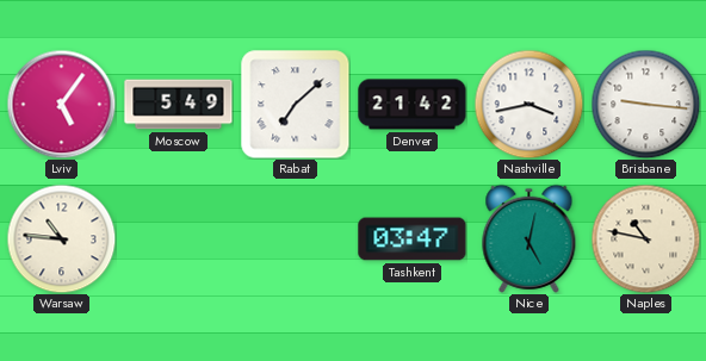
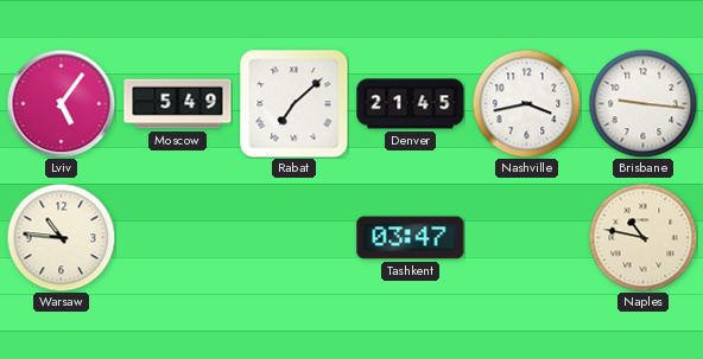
Denver: 21:42 -> 21:45
Nice: 5:02 -> none
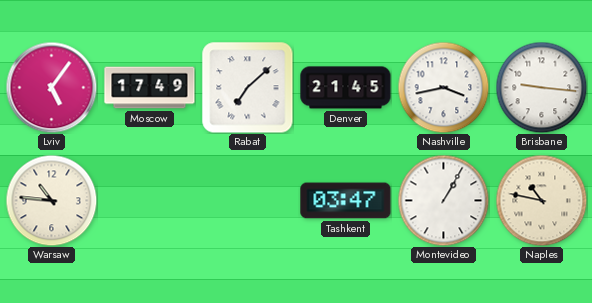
Moscow: 5:49 -> 17:49
Montevideo: none -> 1:05
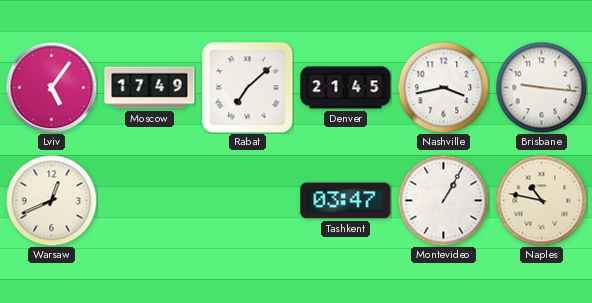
Warsaw: 10:46 -> 12:41
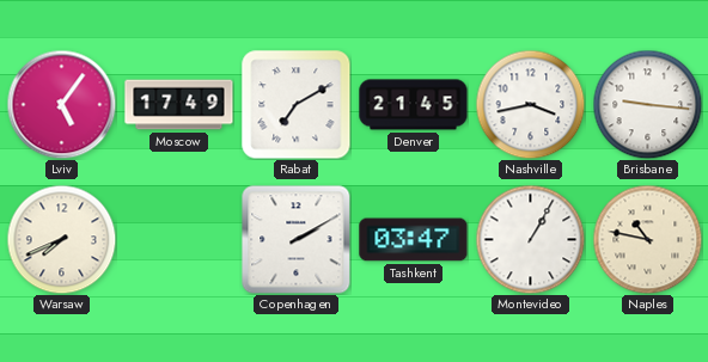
Rabat: 7:08 -> 7:10
Warsaw: 12:41 -> 7:41
Copenhagen: none -> 2:10
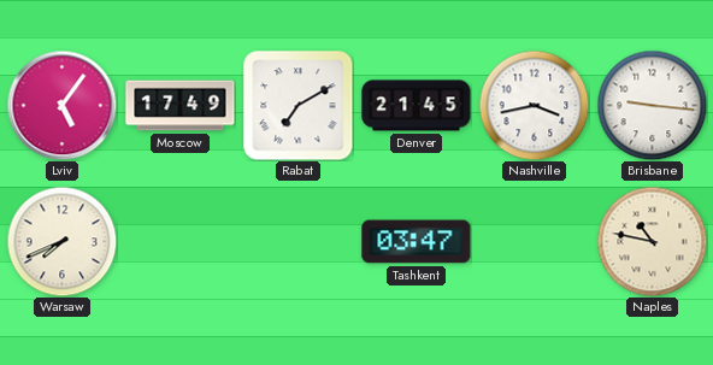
Copenhagen: 2:10 -> none
Montevideo: 1:05 -> none
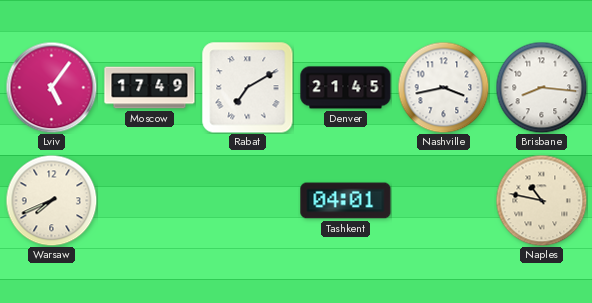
Brisbane: 9:16 -> 8:16
Tashkent: 03:47 -> 04:01
